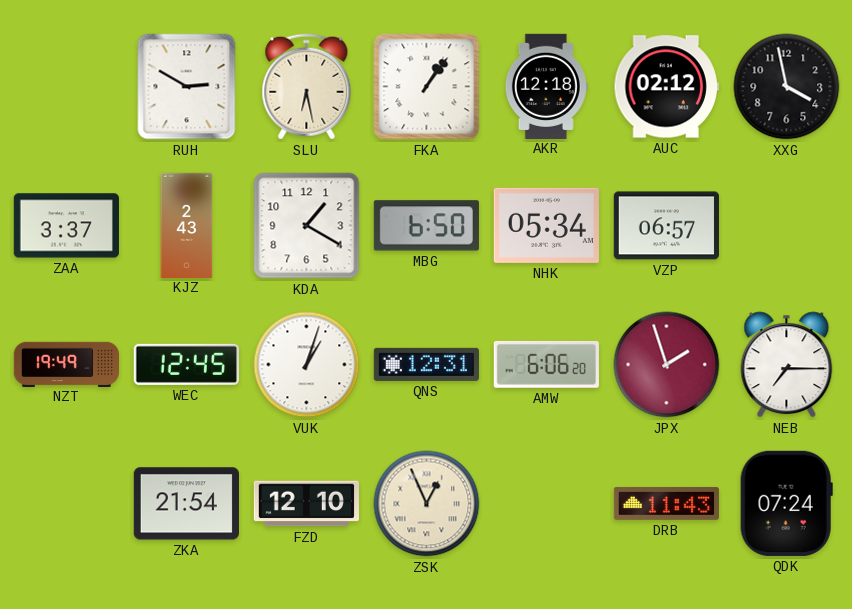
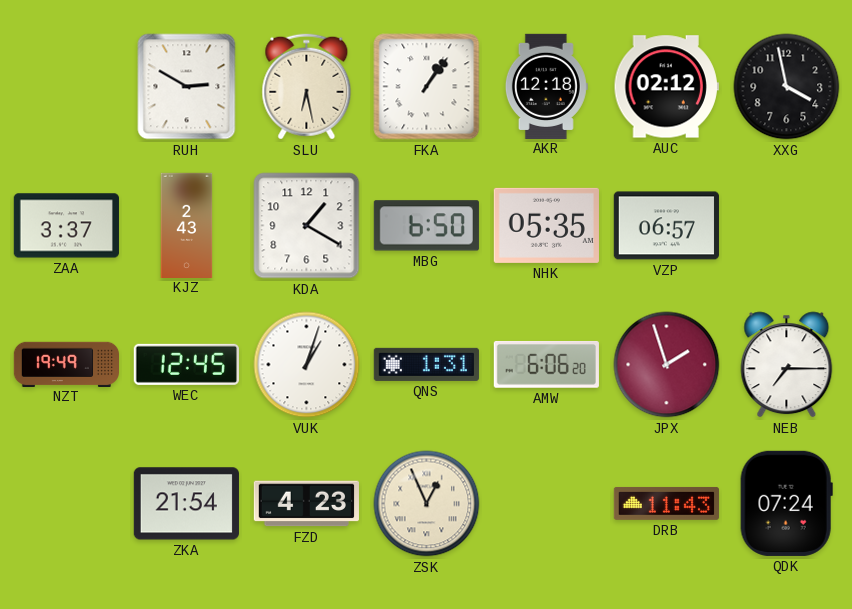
NHK: 05:34 -> 05:35
QNS: 12:31 -> 1:31
FZD: 12:10 -> 4:23
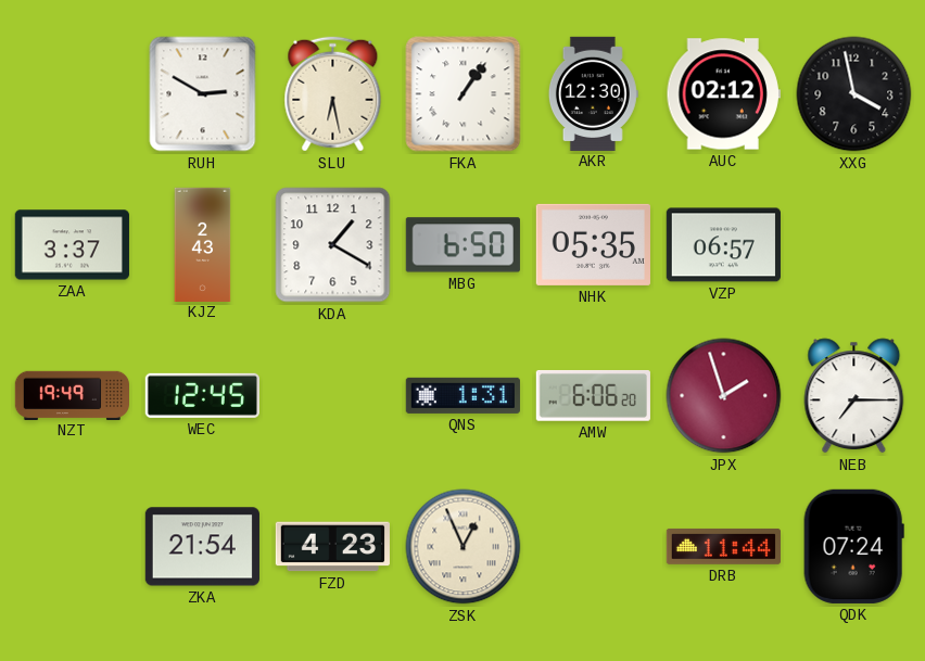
AKR: 12:18 -> 12:30
VUK: 1:03 -> none
DRB: 11:43 -> 11:44
